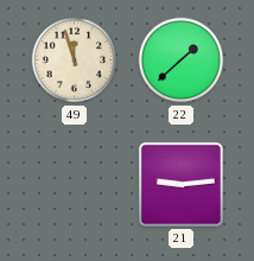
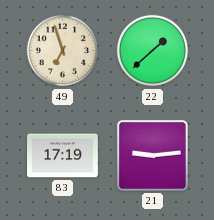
49: 11:57 -> 6:57
83: none -> 17:19
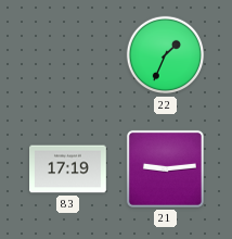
49: 6:57 -> none
22: 1:38 -> 1:34
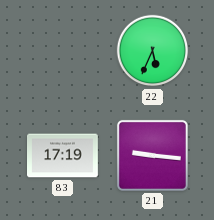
22: 1:34 -> 5:34
21: 9:14 -> 9:16
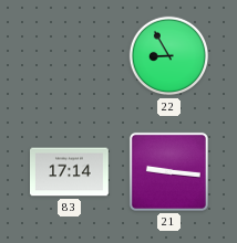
22: 5:34 -> 8:55
83: 17:19 -> 17:14
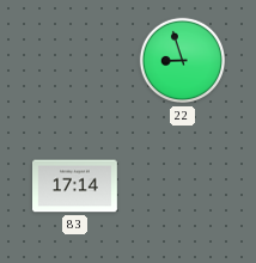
22: 8:55 -> 8:57
21: 9:16 -> none
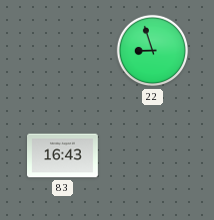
83: 17:14 -> 16:43
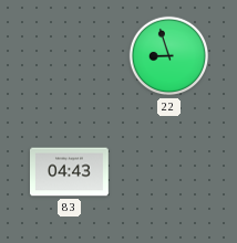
83: 16:43 -> 04:43
